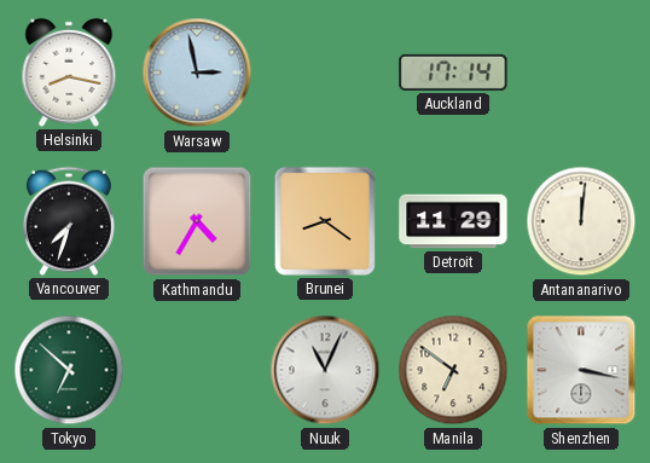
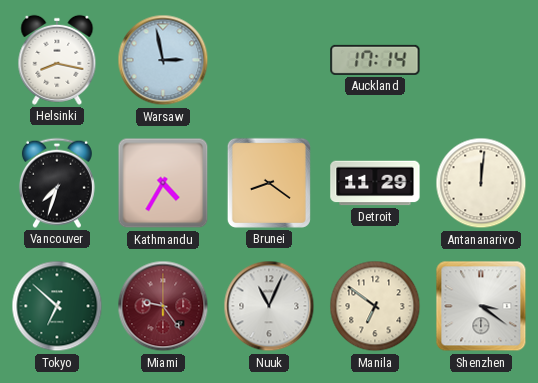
Miami: none -> 9:24
Shenzhen: 3:17 -> 3:21
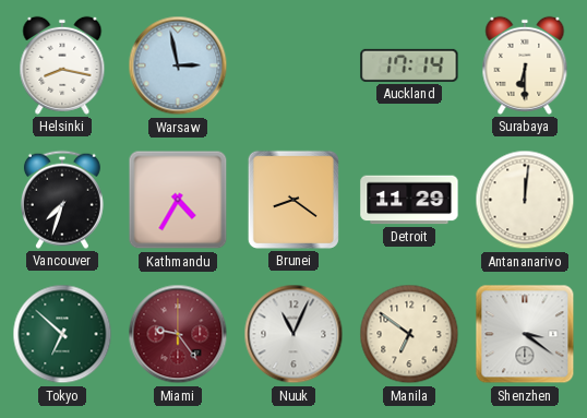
Surabaya: none -> 6:30
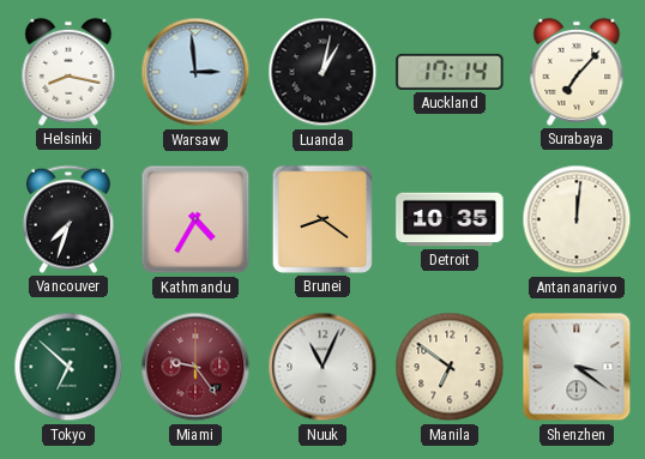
Warsaw: 2:58 -> 2:59
Luanda: none -> 1:02
Surabaya: 6:30 -> 7:07
Detroit: 11:29 -> 10:35
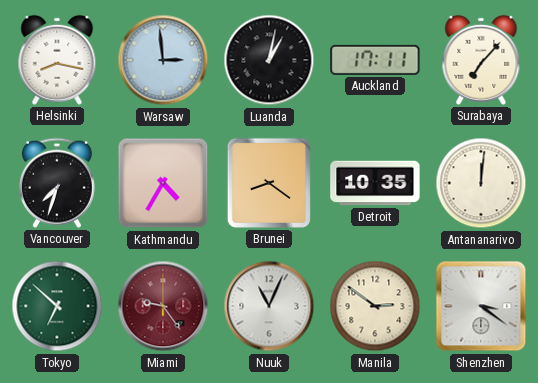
Auckland: 17:14 -> 17:11
Manila: 6:51 -> 2:51
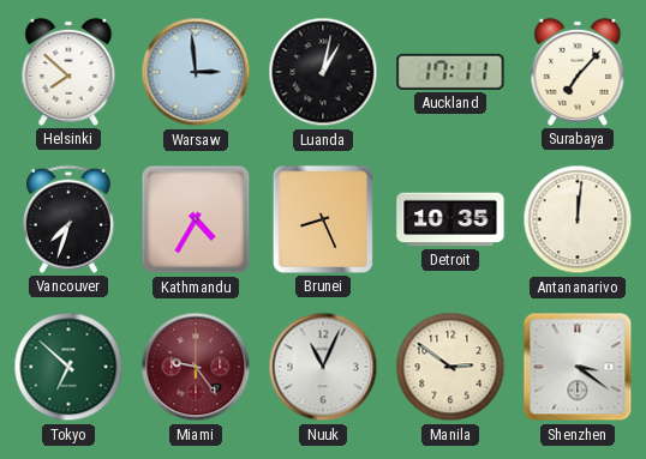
Helsinki: 8:17 -> 7:52
Brunei: 8:21 -> 8:26
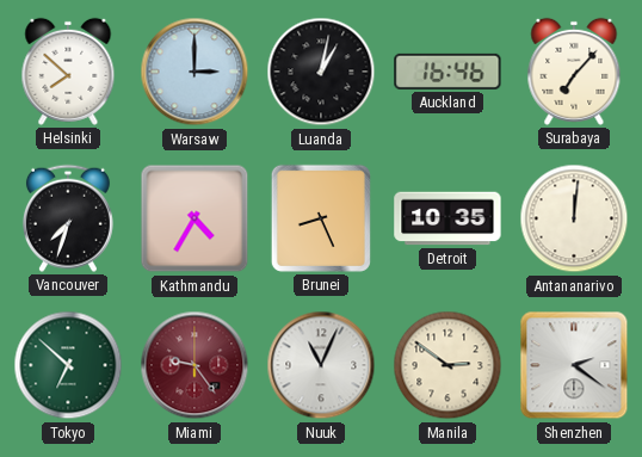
Warsaw: 2:59 -> 3:00
Auckland: 17:11 -> 16:46
Shenzhen: 3:21 -> 2:21
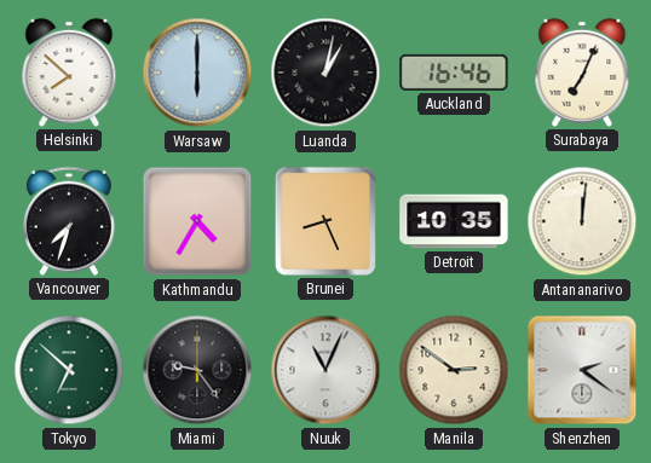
Warsaw: 3:00 -> 6:00
Surabaya: 7:07 -> 7:04
Miami dial: burgundy -> black
